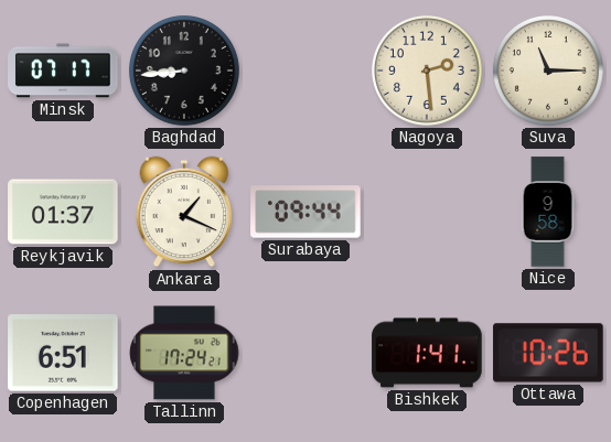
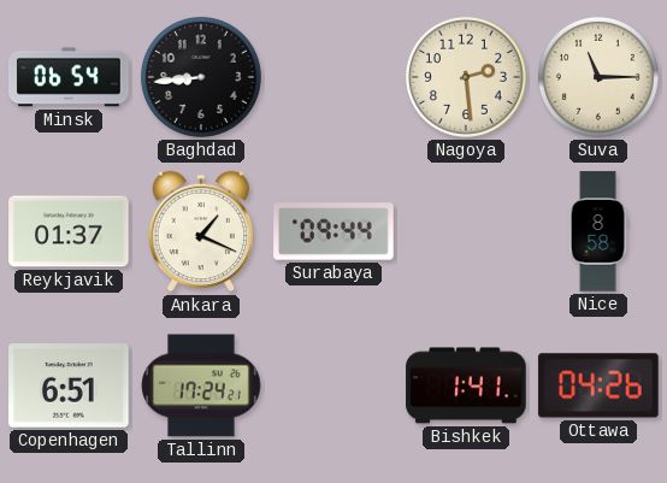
Minsk: 07:17 -> 06:54
Nice: 9:58 -> 8:58
Ottawa: 10:26 -> 04:26
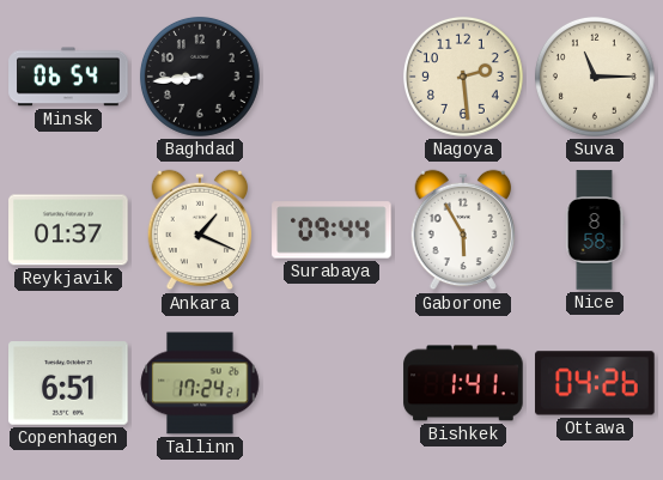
Gaborone: none -> 5:55
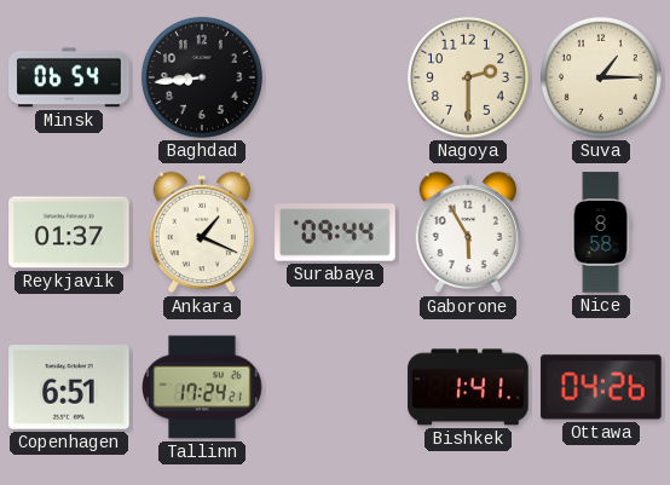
Nagoya: 2:29 -> 2:30
Suva: 11:15 -> 1:15
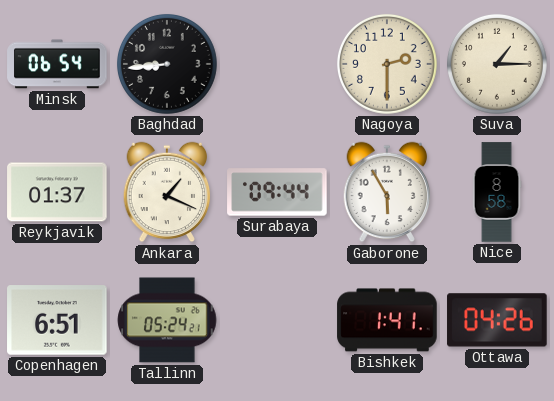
Tallinn: 17:24 -> 05:24
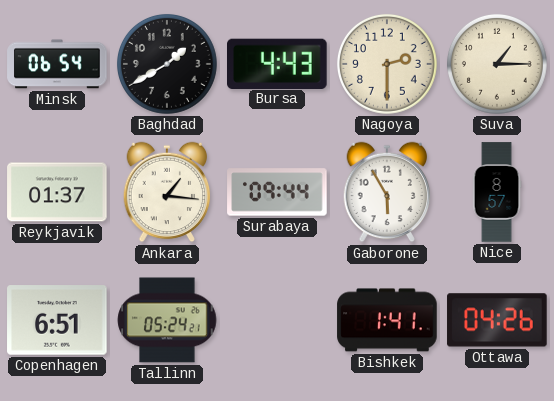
Baghdad: 8:44 -> 1:40
Bursa: none -> 4:43
Ankara: 1:19 -> 1:16
Nice: 8:58 -> 8:57
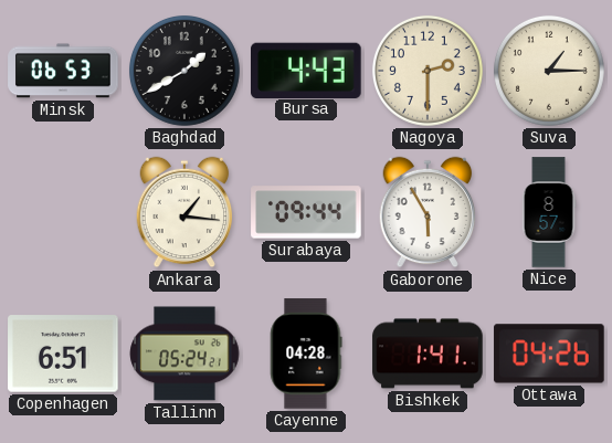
Minsk: 06:54 -> 06:53
Reykjavik: 01:37 -> none
Cayenne: none -> 04:28
